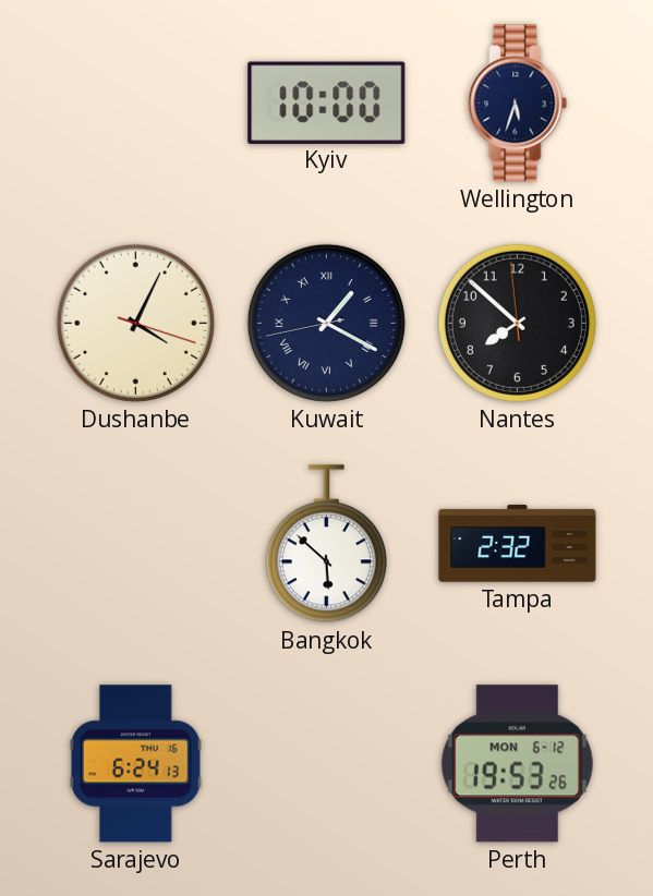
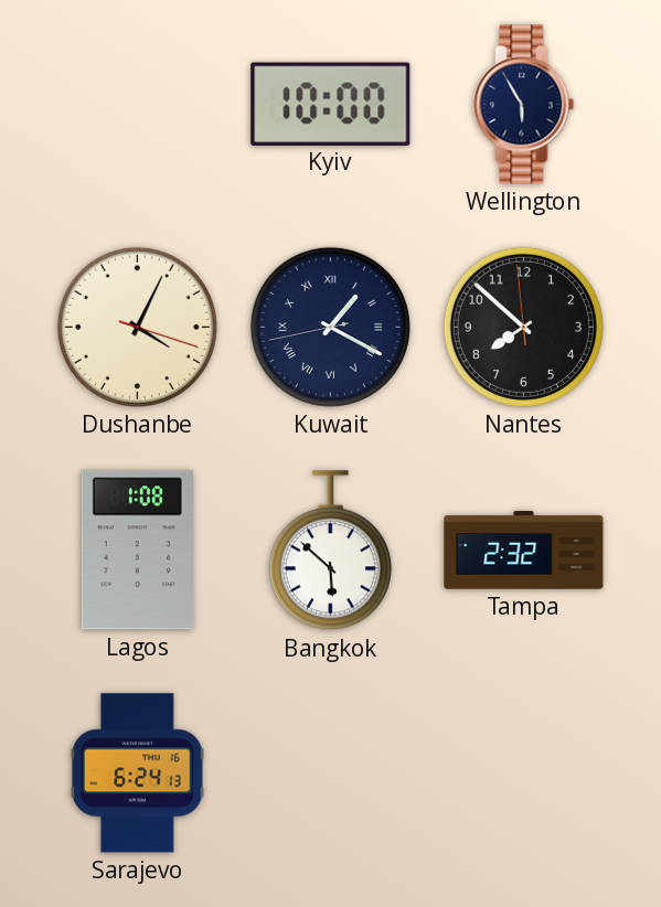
Wellington: 5:33 -> 5:55
Lagos: none -> 1:08
Perth: 19:53 -> none
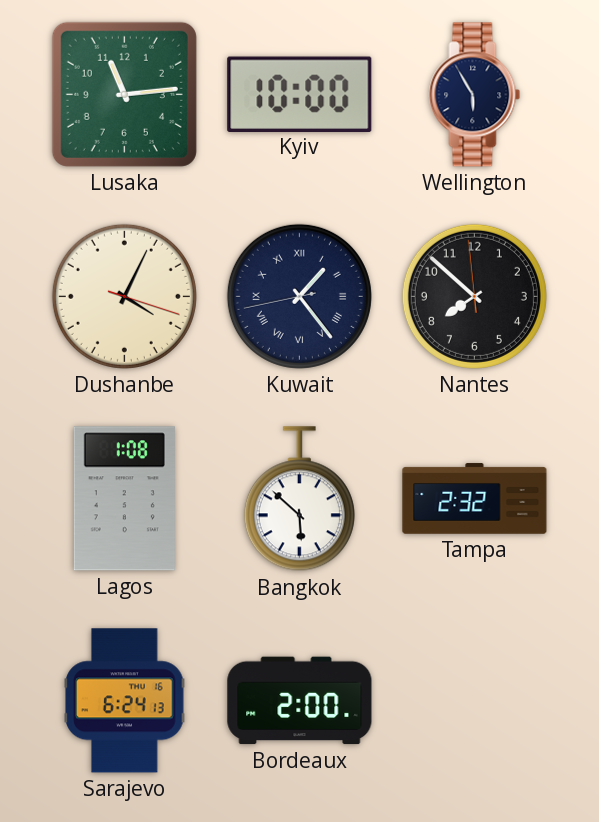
Lusaka: none -> 11:14
Kuwait: 1:19 -> 1:23
Bordeaux: none -> 2:00
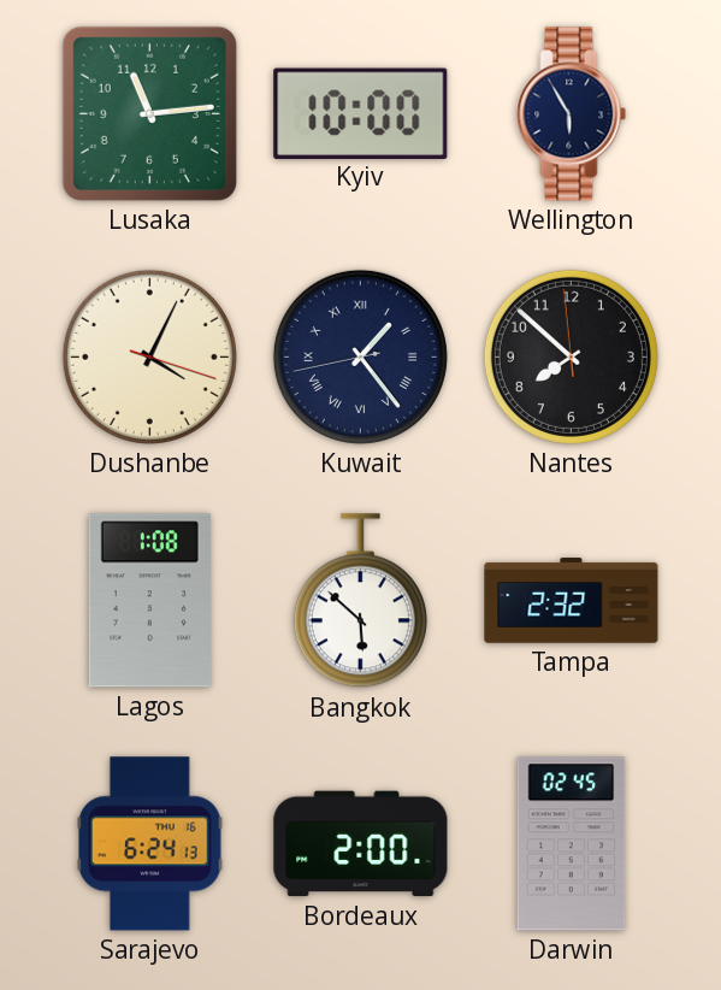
Darwin: none -> 02:45
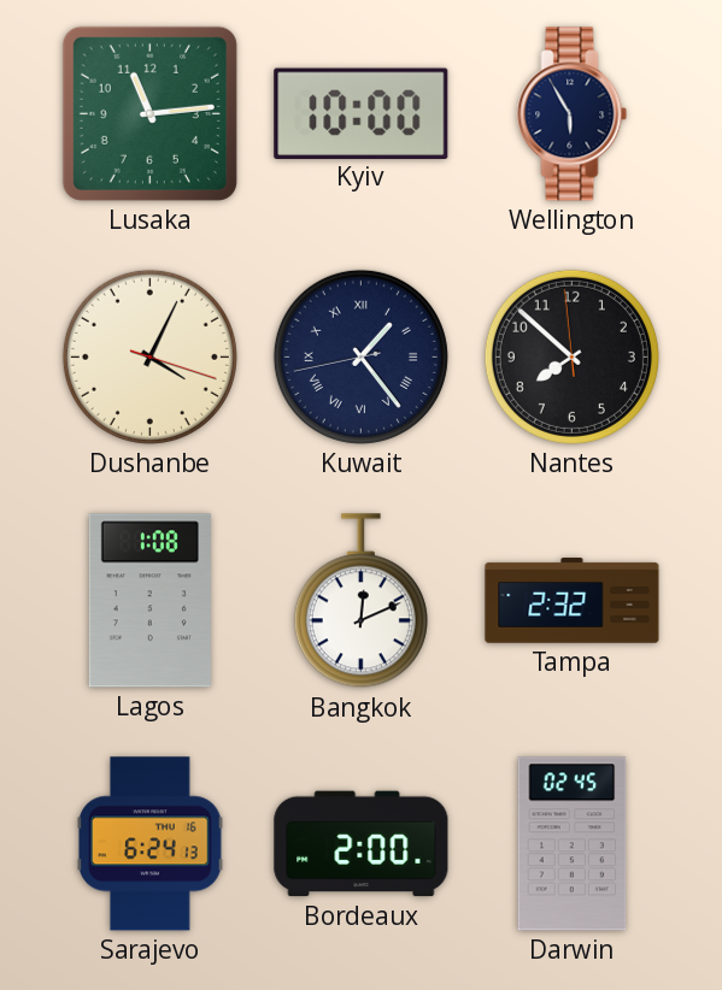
Bangkok: 5:52 -> 12:11
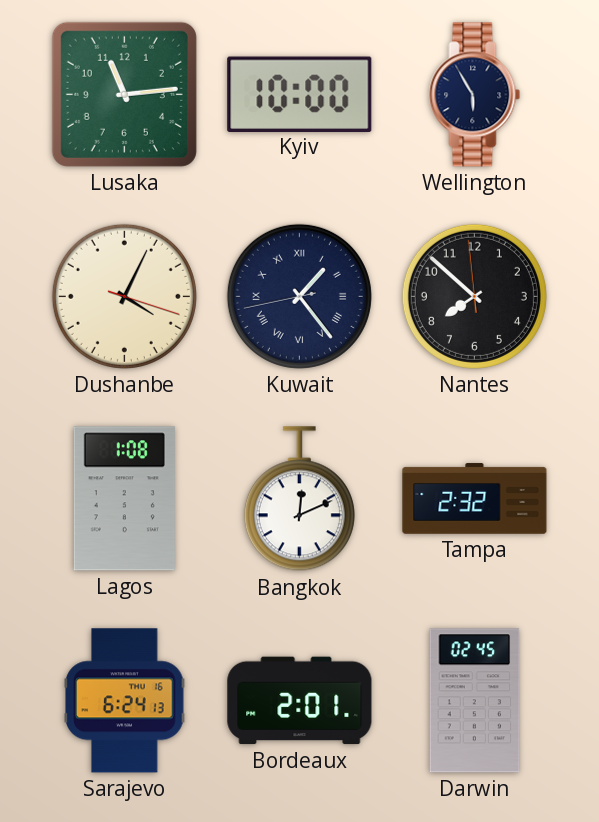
Bordeaux: 2:00 -> 2:01
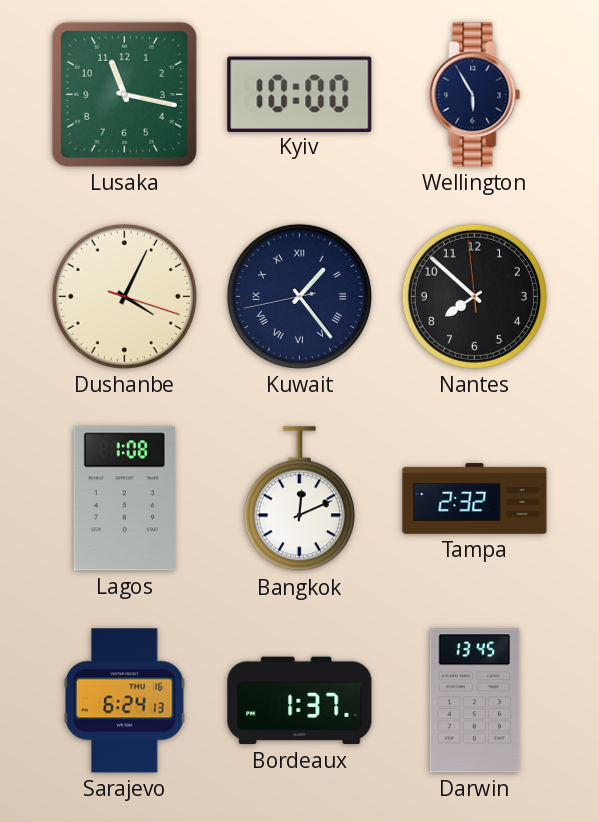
Lusaka: 11:14 -> 11:17
Bordeaux: 2:01 -> 1:37
Darwin: 02:45 -> 13:45
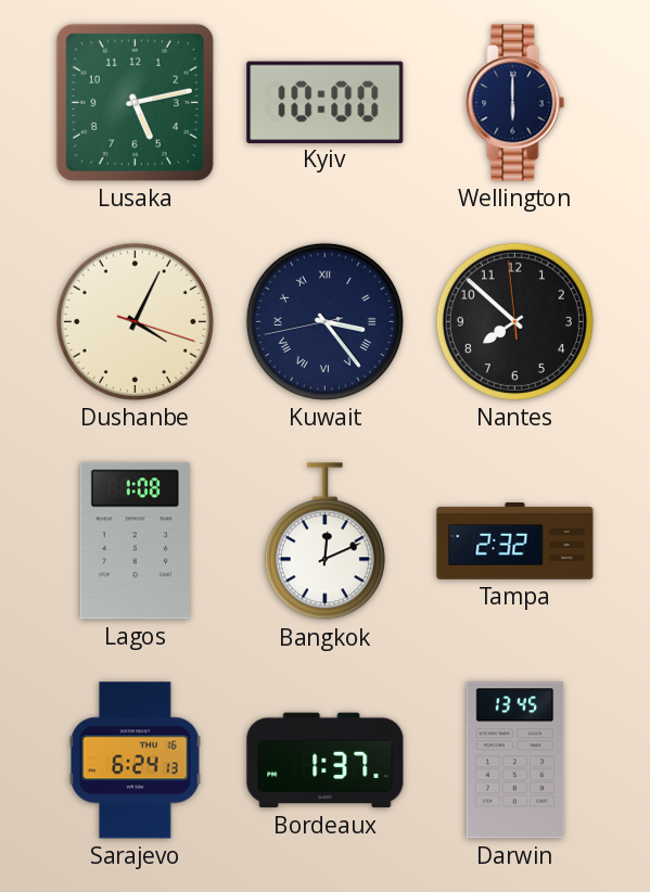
Lusaka: 11:17 -> 5:13
Wellington: 5:55 -> 6:00
Kuwait: 1:23 -> 3:23
